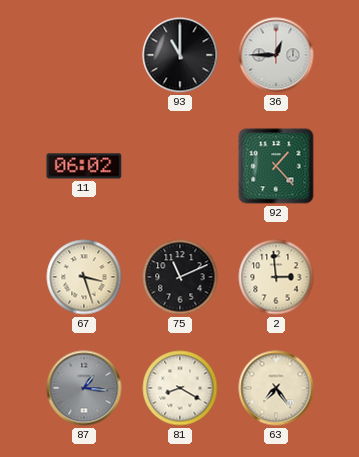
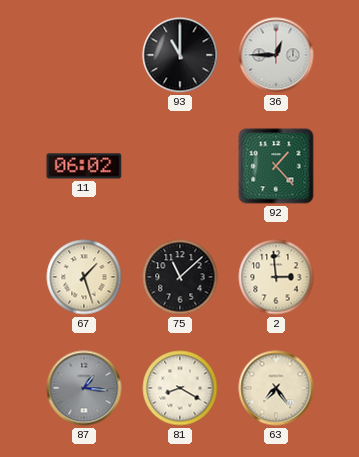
67: 3:27 -> 1:27
75: 11:11 -> 11:08
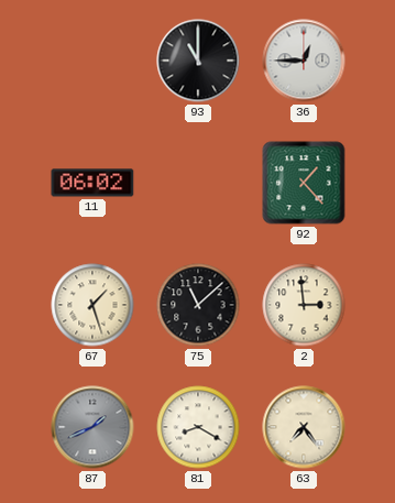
87: 1:16 -> 1:41
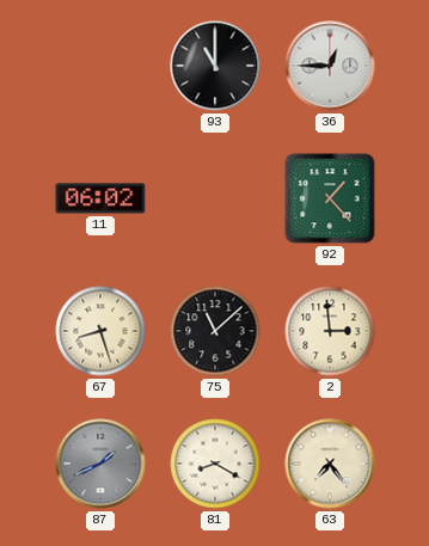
67: 1:27 -> 8:27
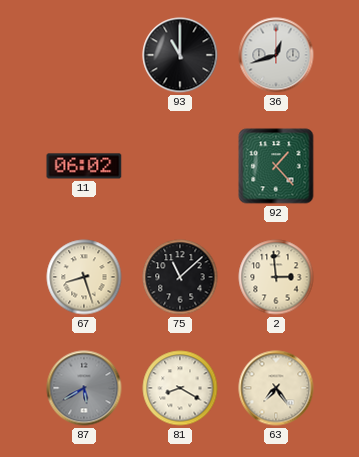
36: 12:45 -> 12:42
87: 1:41 -> 5:40
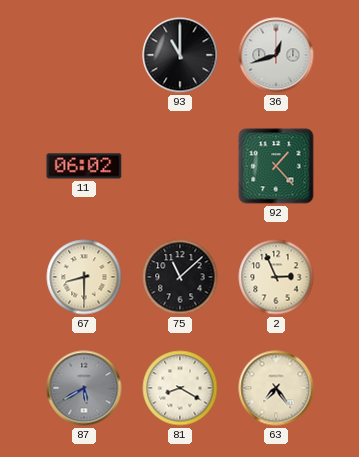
67: 8:27 -> 8:30
2: 2:59 -> 2:56
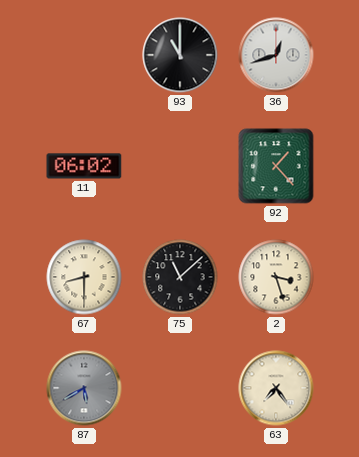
2: 2:56 -> 3:27
81: 8:20 -> none
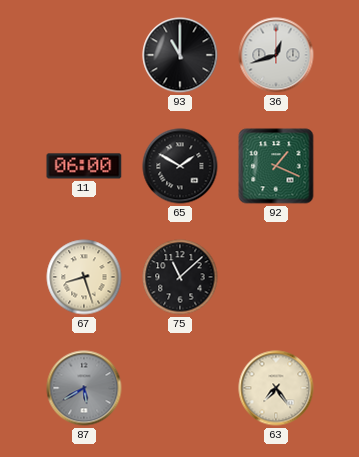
11: 06:02 -> 06:00
65: none -> 1:50
92: 1:23 -> 1:19
67: 8:30 -> 8:27
2: 3:27 -> none
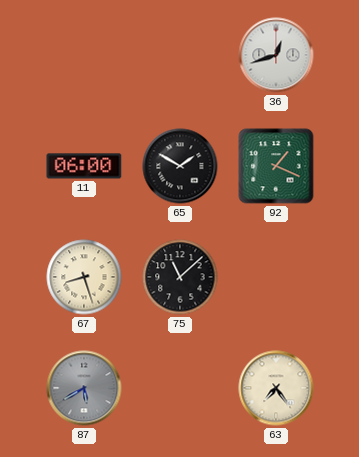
93: 11:00 -> none
